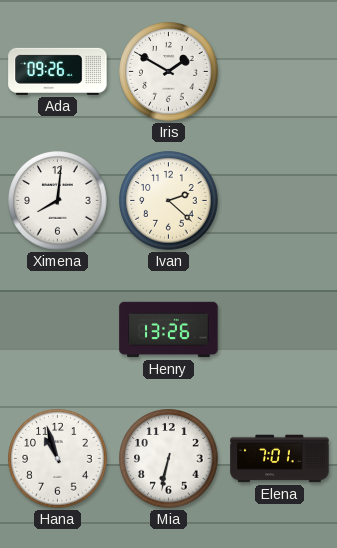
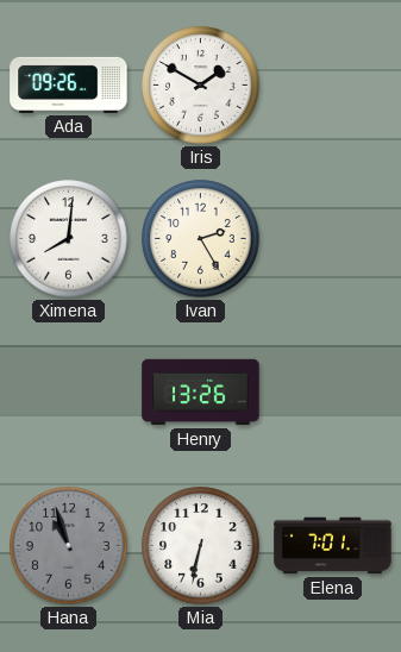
Ivan: 2:22 -> 2:25
Hana dial: white -> grey
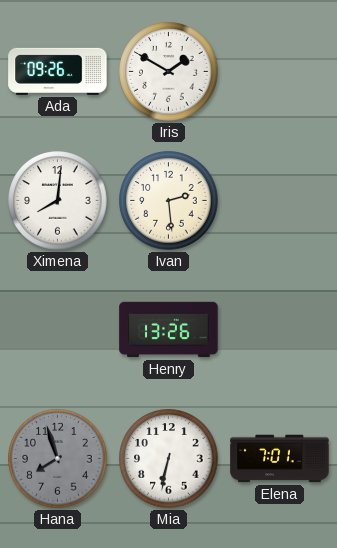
Ivan: 2:25 -> 2:29
Hana: 10:57 -> 7:57
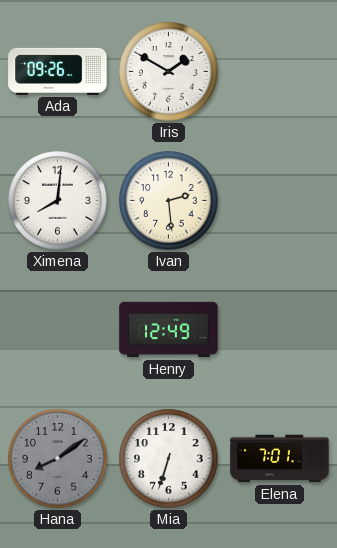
Henry: 13:26 -> 12:49
Hana: 7:57 -> 8:09
Mia: 6:32 -> 6:33
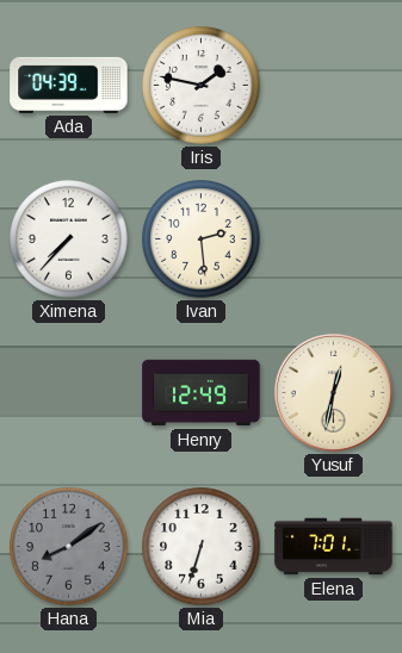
Ada: 09:26 -> 04:39
Iris: 1:50 -> 1:47
Ximena: 8:01 -> 7:37
Yusuf: none -> 12:32
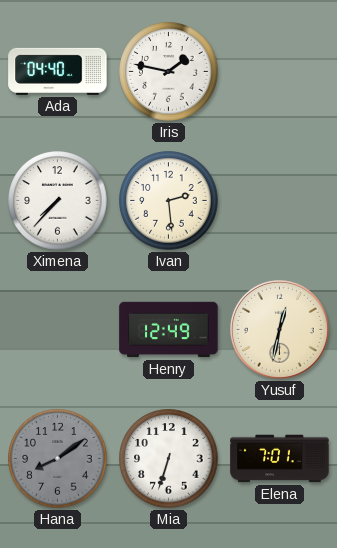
Ada: 04:39 -> 04:40
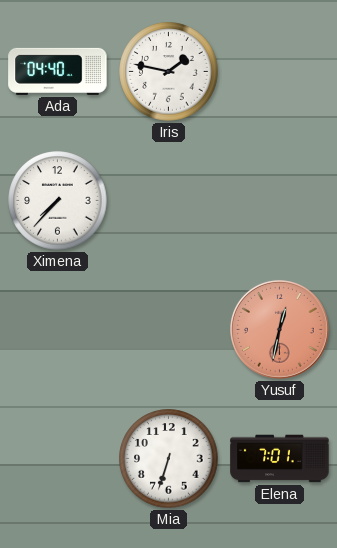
Ivan: 2:29 -> none
Henry: 12:49 -> none
Yusuf dial: cream -> salmon
Hana: 8:09 -> none
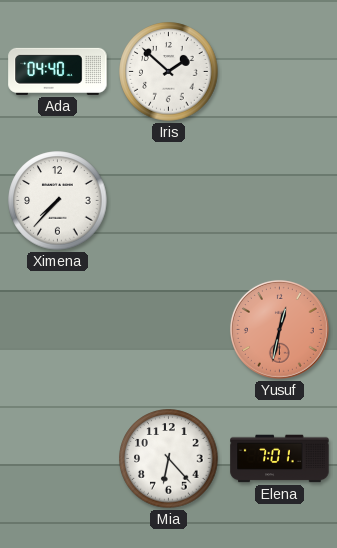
Iris: 1:47 -> 1:52
Mia: 6:33 -> 6:23
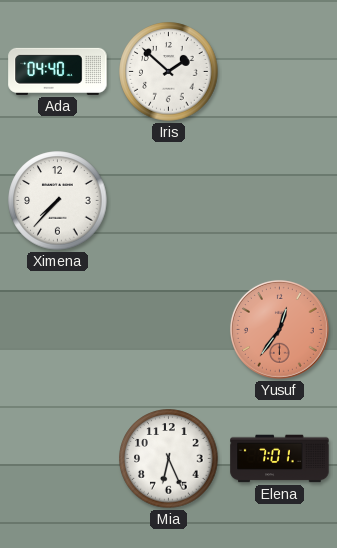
Yusuf: 12:32 -> 12:36
Mia: 6:23 -> 6:26
